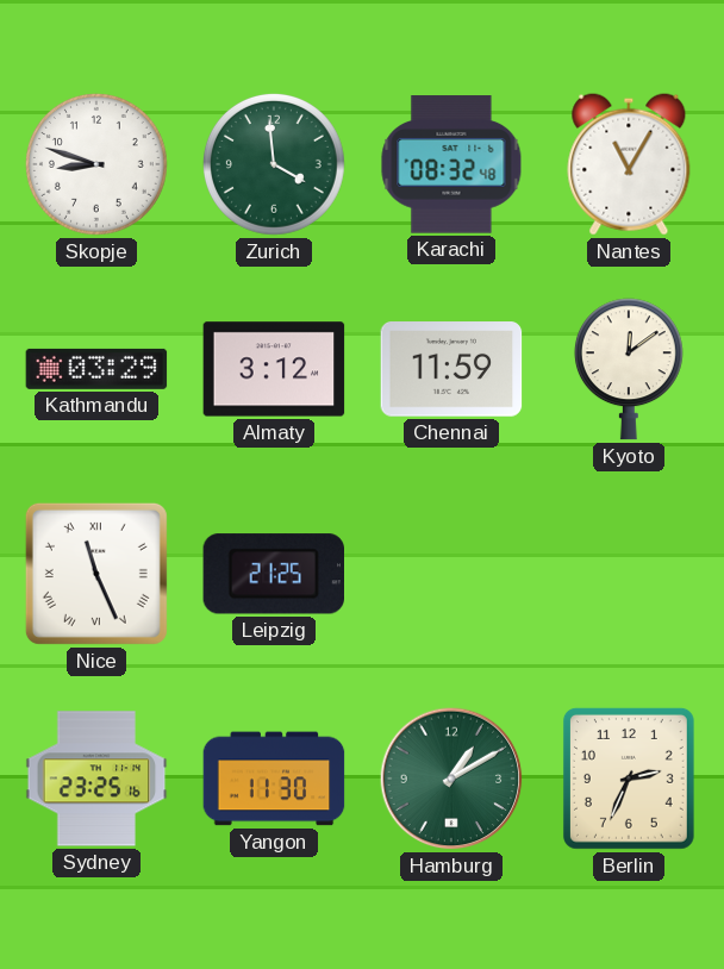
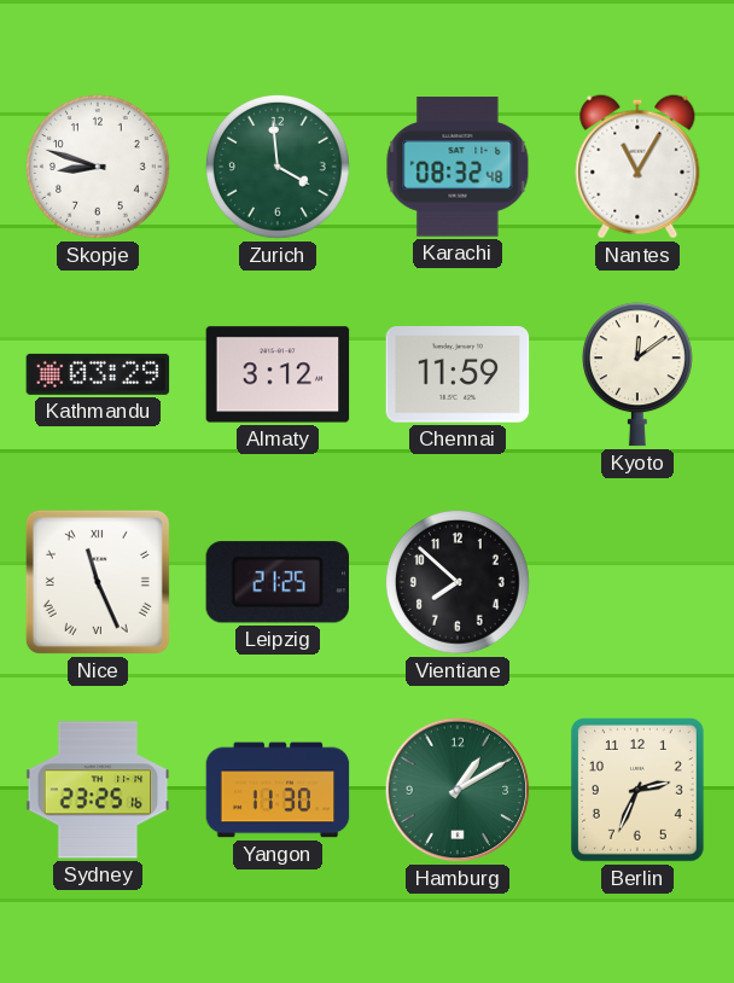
Vientiane: none -> 7:52
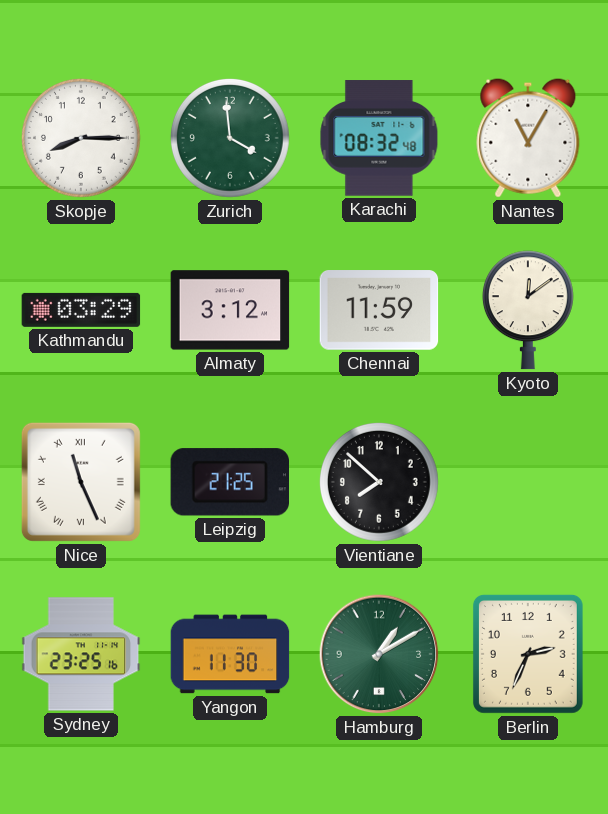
Skopje: 8:48 -> 8:15
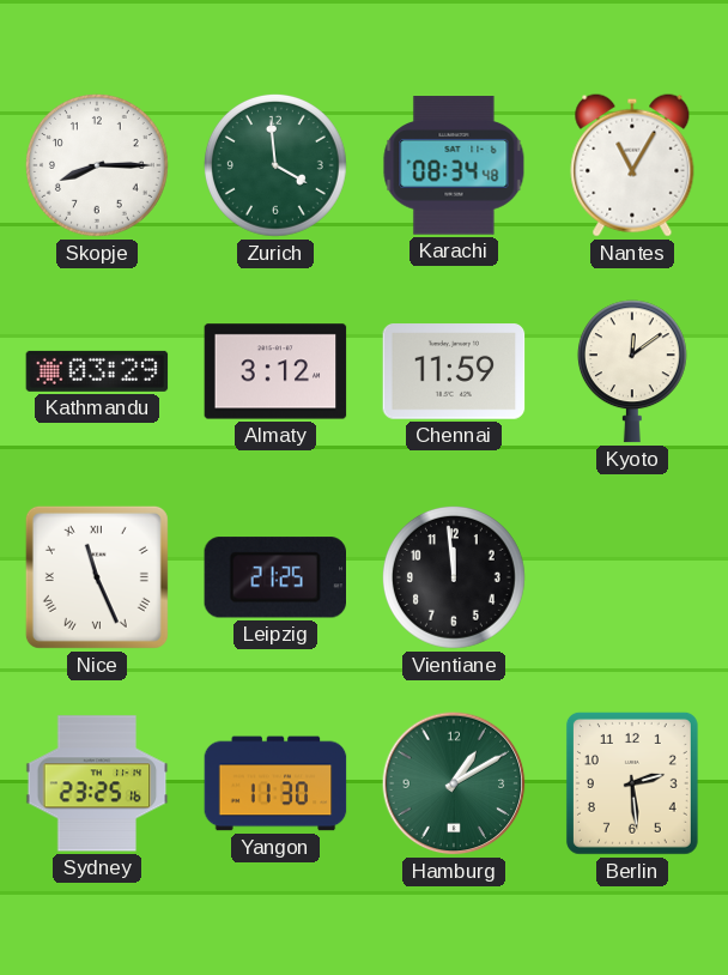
Karachi: 08:32 -> 08:34
Vientiane: 7:52 -> 11:59
Berlin: 2:34 -> 2:29
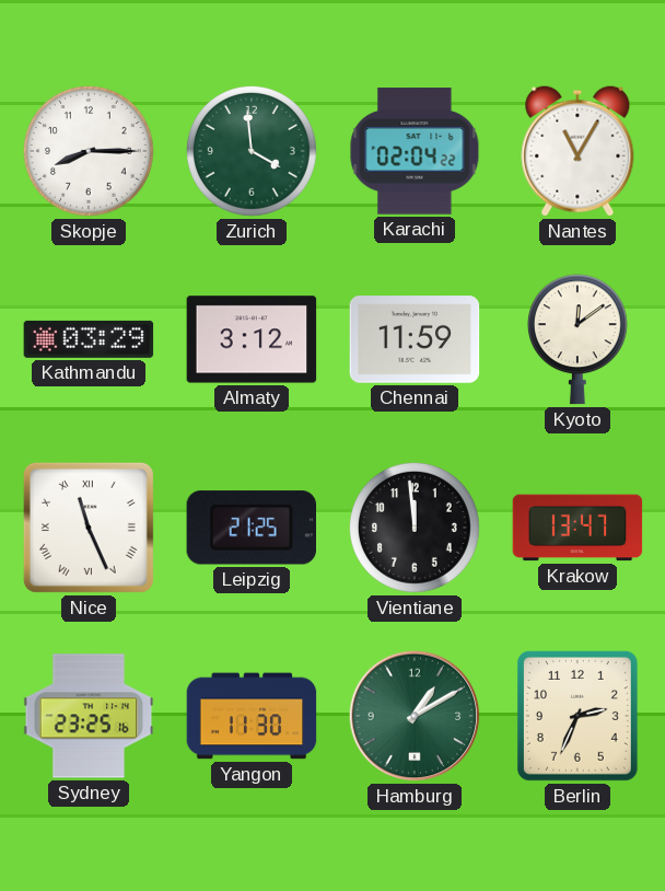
Karachi: 08:34 -> 02:04
Krakow: none -> 13:47
Berlin: 2:29 -> 2:34
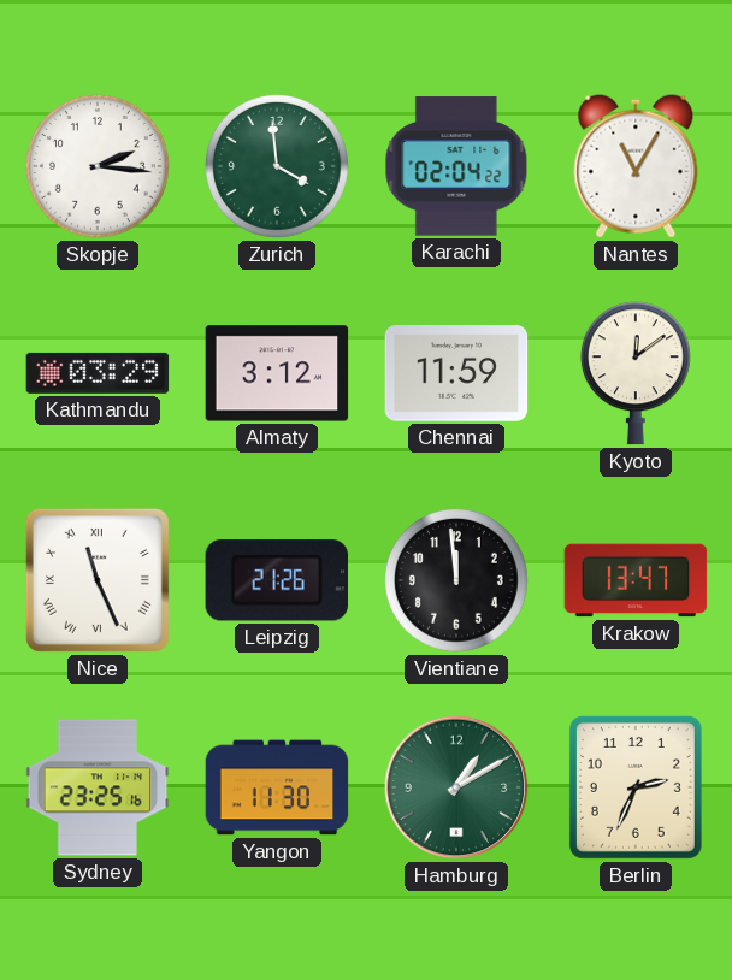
Skopje: 8:15 -> 2:16
Leipzig: 21:25 -> 21:26
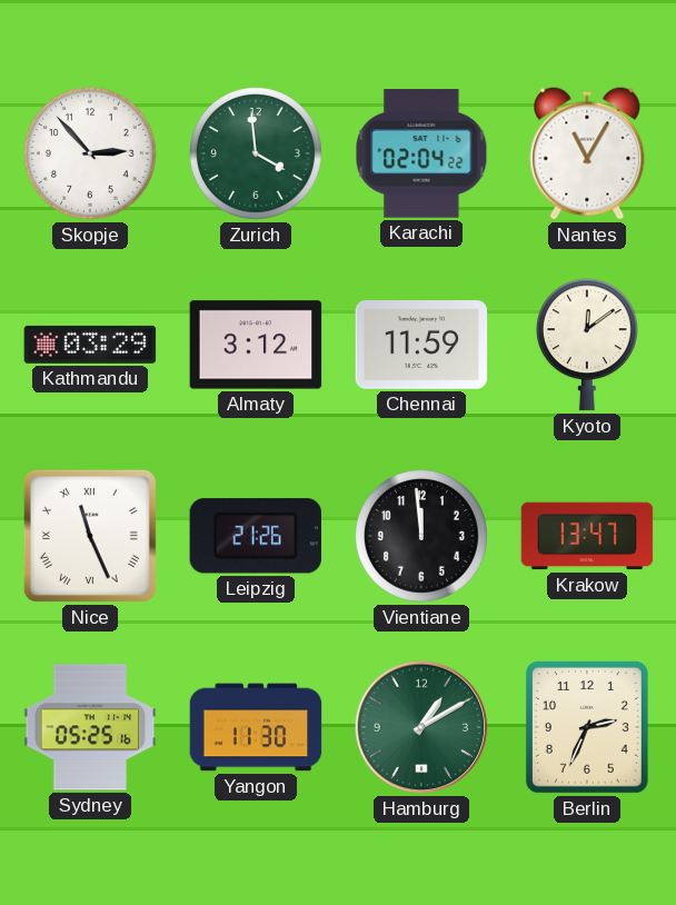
Skopje: 2:16 -> 2:53
Sydney: 23:25 -> 05:25
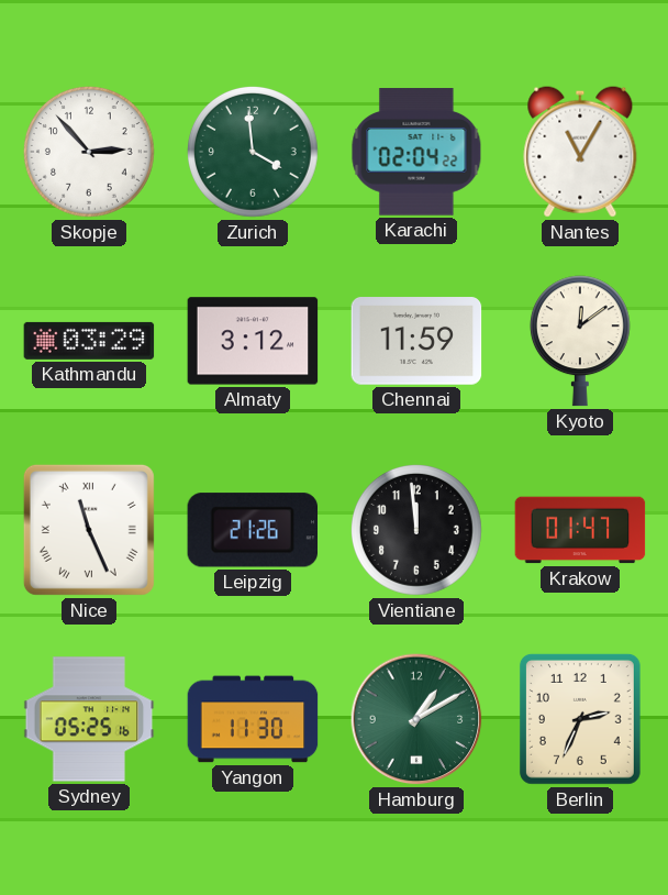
Krakow: 13:47 -> 01:47
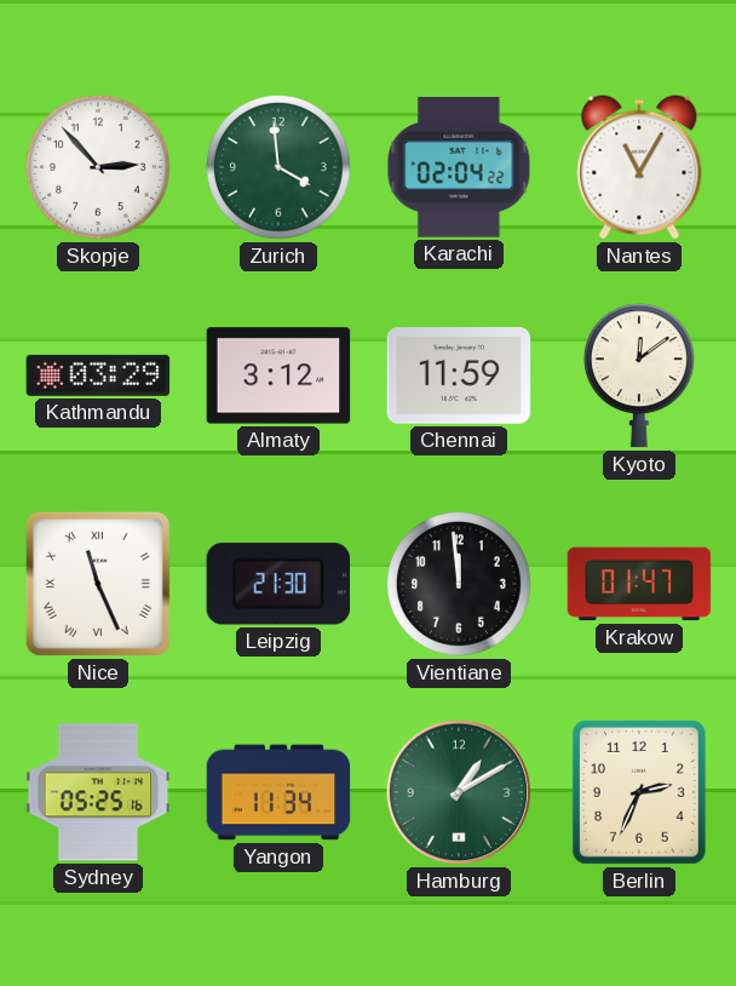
Leipzig: 21:26 -> 21:30
Yangon: 11:30 -> 11:34
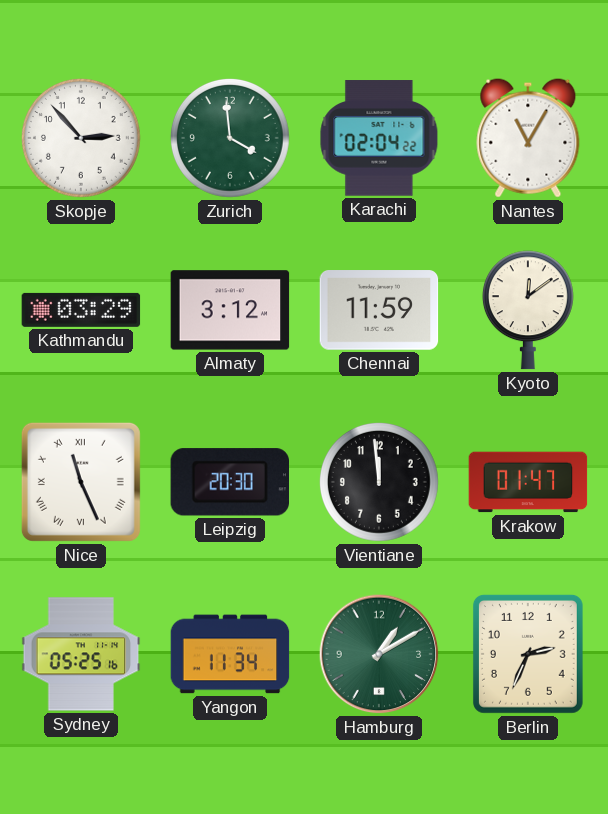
Leipzig: 21:30 -> 20:30
